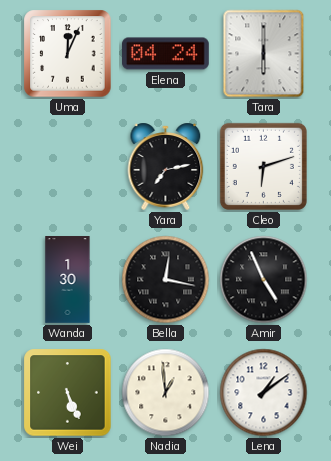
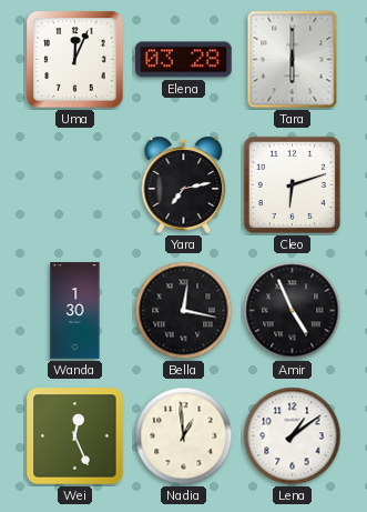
Elena: 04:24 -> 03:28
Wei: 5:26 -> 12:26
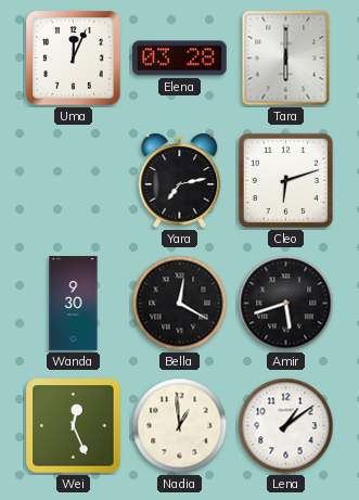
Wanda: 1:30 -> 9:30
Bella: 12:17 -> 12:20
Amir: 4:56 -> 5:42
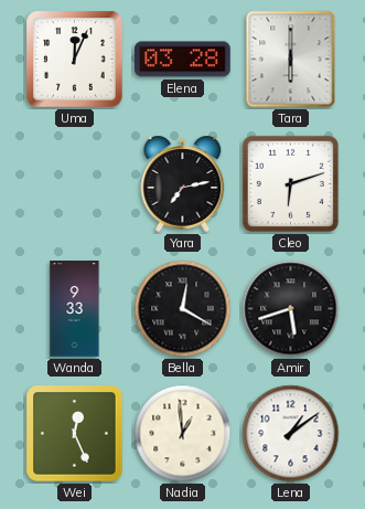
Wanda: 9:30 -> 9:33
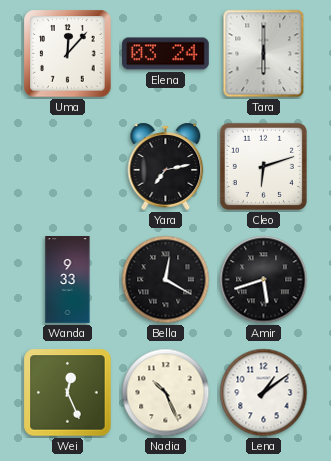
Uma: 12:04 -> 12:07
Elena: 03:28 -> 03:24
Nadia: 12:59 -> 10:26
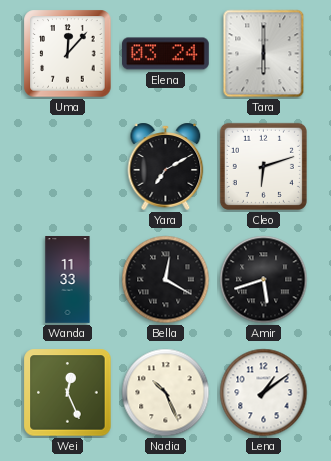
Yara: 7:13 -> 7:10
Wanda: 9:33 -> 11:33
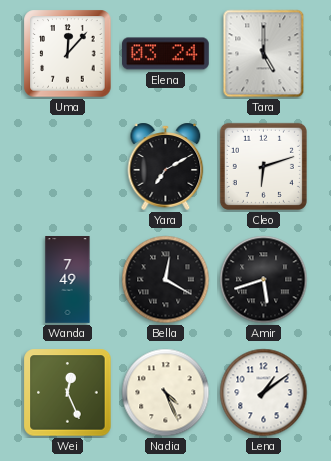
Tara: 6:00 -> 5:00
Wanda: 11:33 -> 7:49
Nadia: 10:26 -> 4:26
